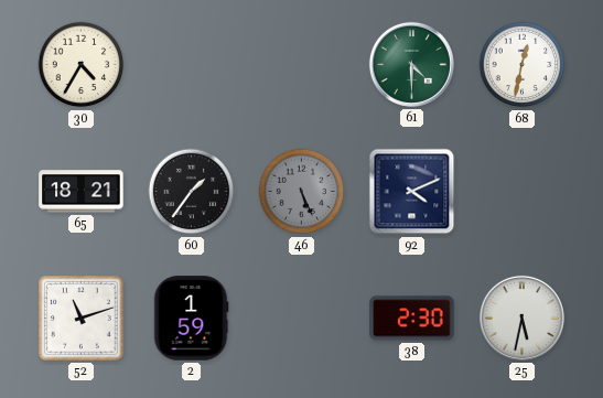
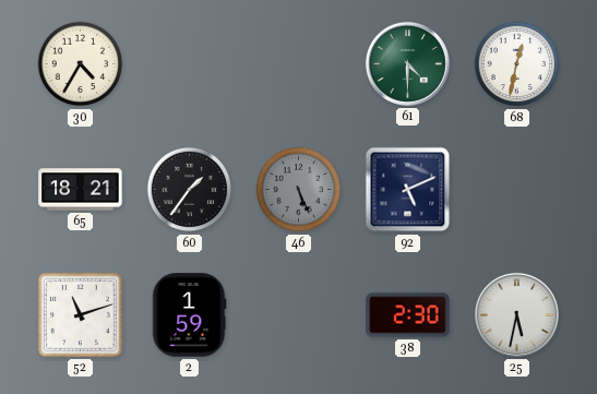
92: 4:11 -> 5:11
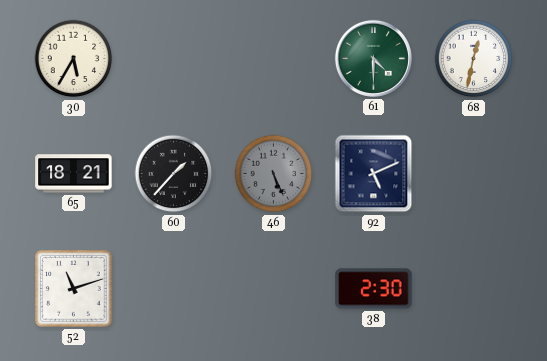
30: 4:35 -> 5:35
60: 1:36 -> 1:37
2: 1:59 -> none
25: 5:32 -> none
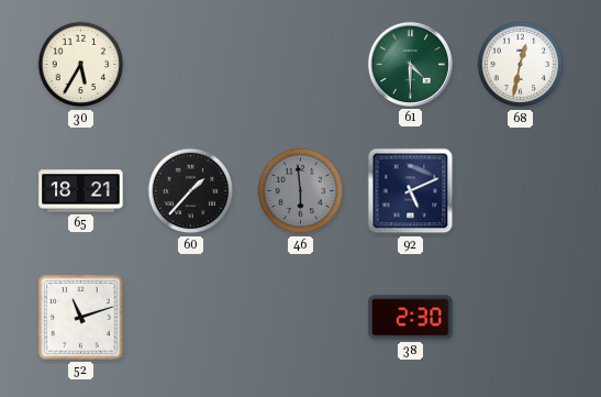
46: 5:26 -> 5:59
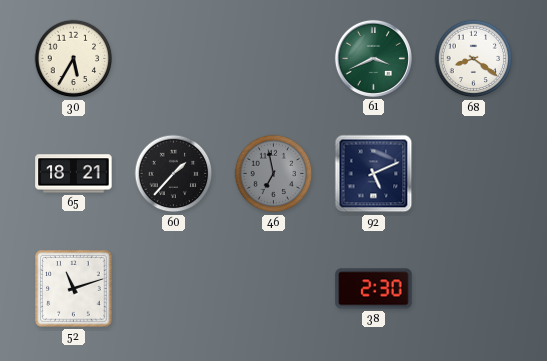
61: 4:30 -> 3:41
68: 12:32 -> 8:21
46: 5:59 -> 6:58
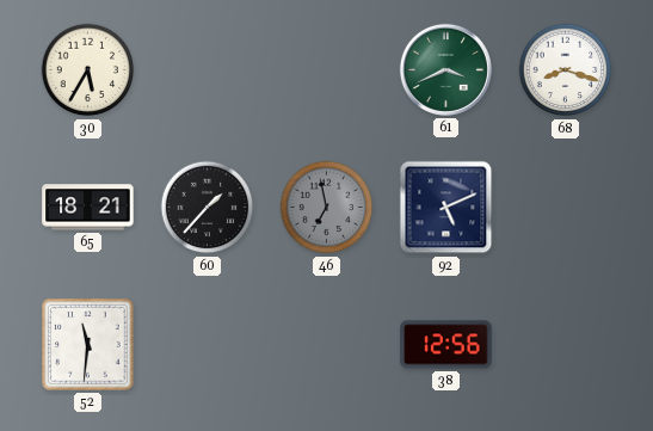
68: 8:21 -> 8:18
52: 11:12 -> 11:31
38: 2:30 -> 12:56
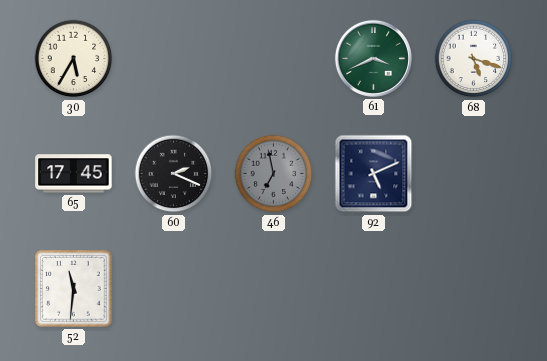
68: 8:18 -> 5:18
65: 18:21 -> 17:45
60: 1:37 -> 2:19
38: 12:56 -> none
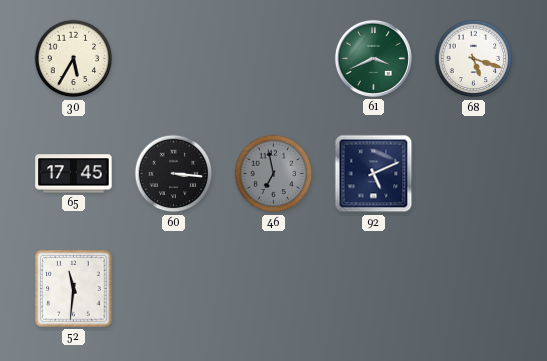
60: 2:19 -> 3:16
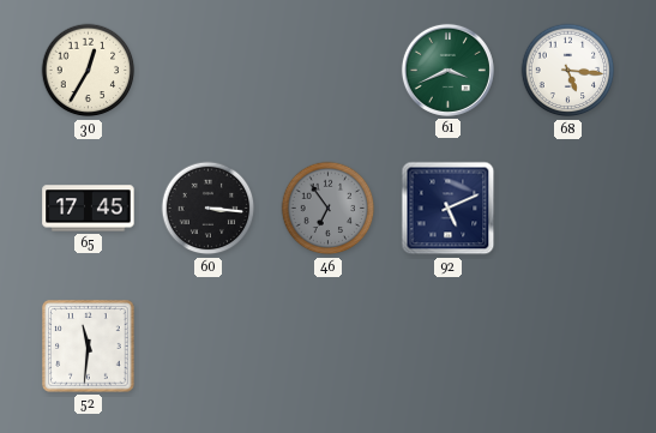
30: 5:35 -> 12:35
68: 5:18 -> 5:16
46: 6:58 -> 6:54
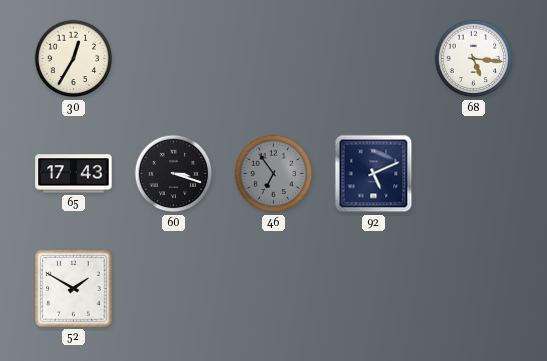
61: 3:41 -> none
65: 17:45 -> 17:43
60: 3:16 -> 3:18
52: 11:31 -> 1:50
